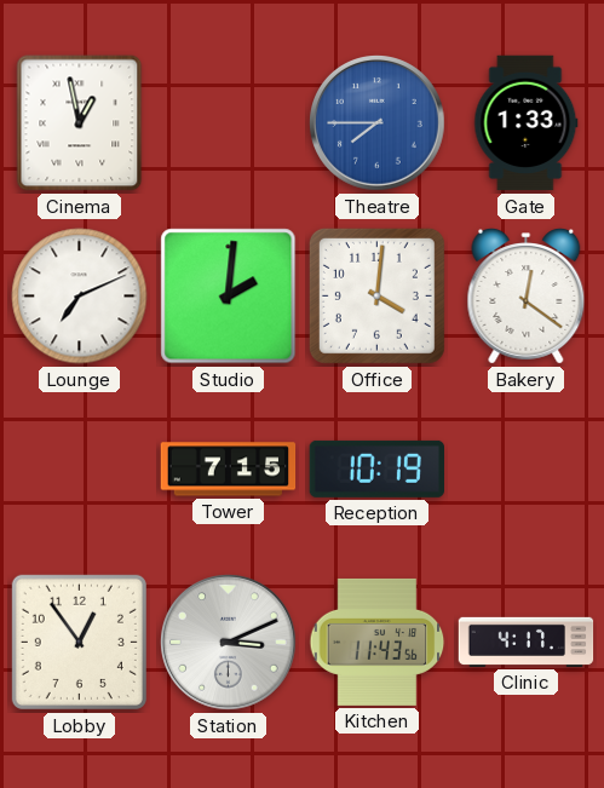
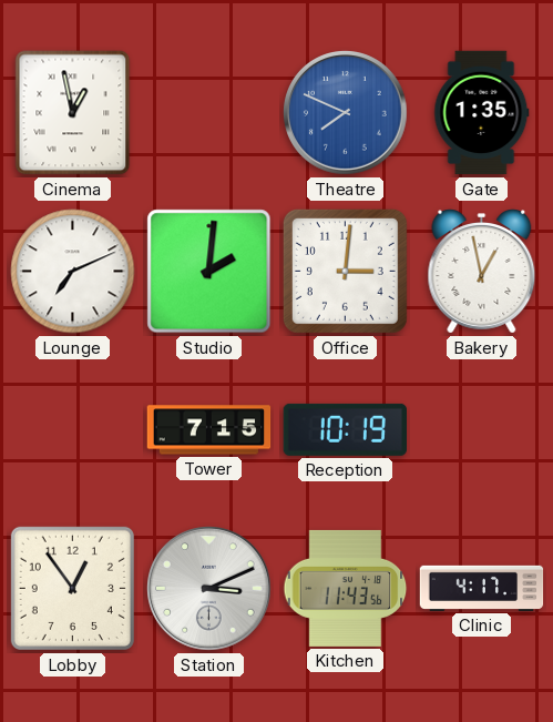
Theatre: 7:45 -> 7:49
Gate: 1:33 -> 1:35
Office: 4:01 -> 3:01
Bakery: 12:21 -> 12:58
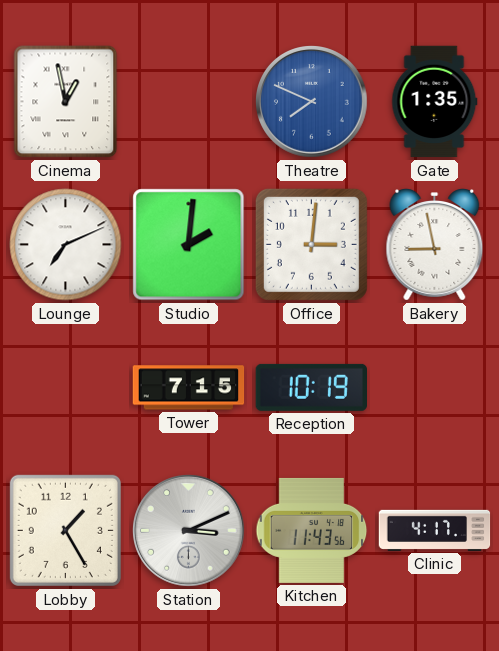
Bakery: 12:58 -> 8:58
Lobby: 12:54 -> 1:25
